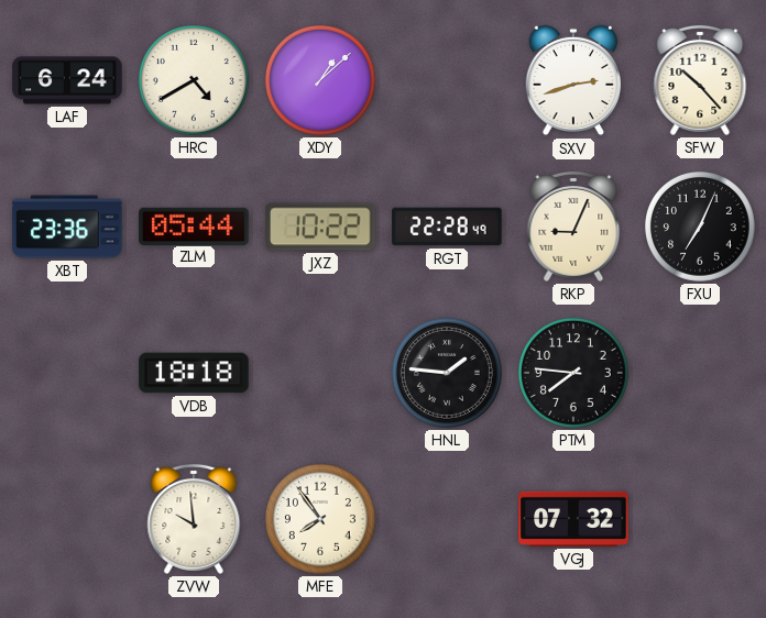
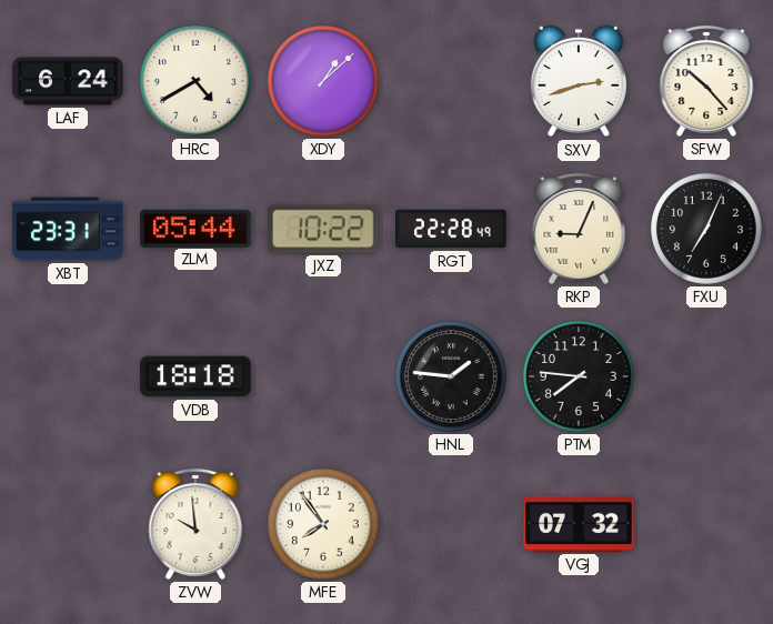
XBT: 23:36 -> 23:31
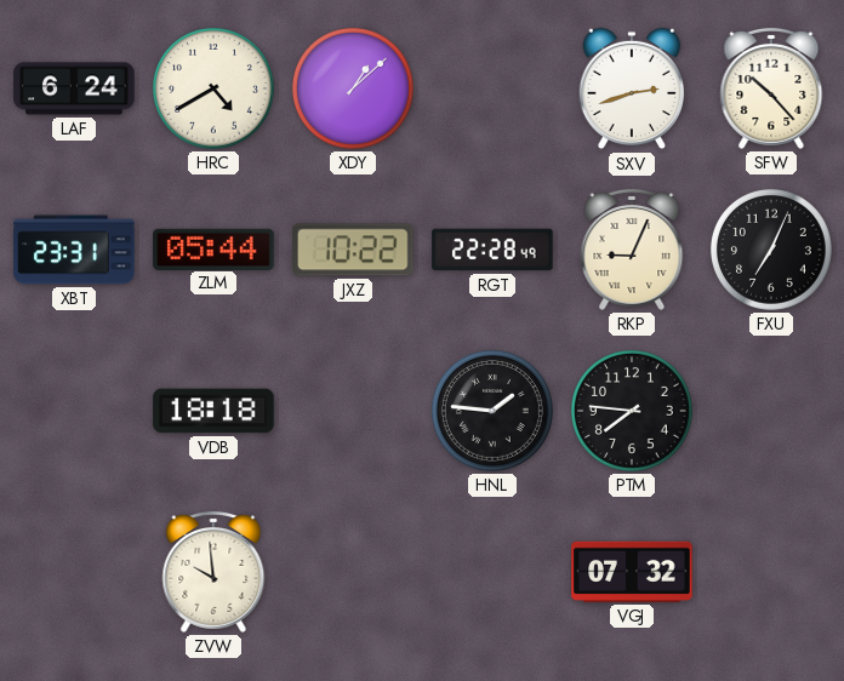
MFE: 7:54 -> none
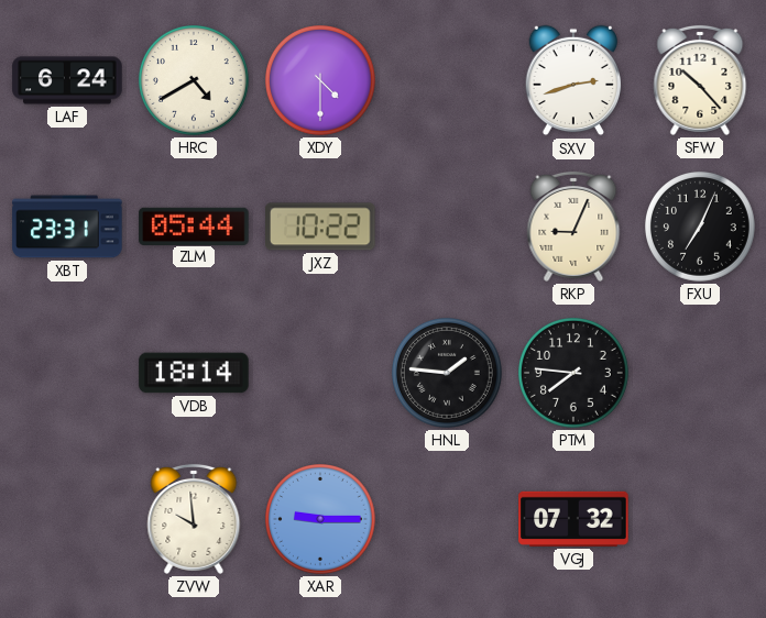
XDY: 1:08 -> 4:30
RGT: 22:28 -> none
VDB: 18:18 -> 18:14
XAR: none -> 9:15
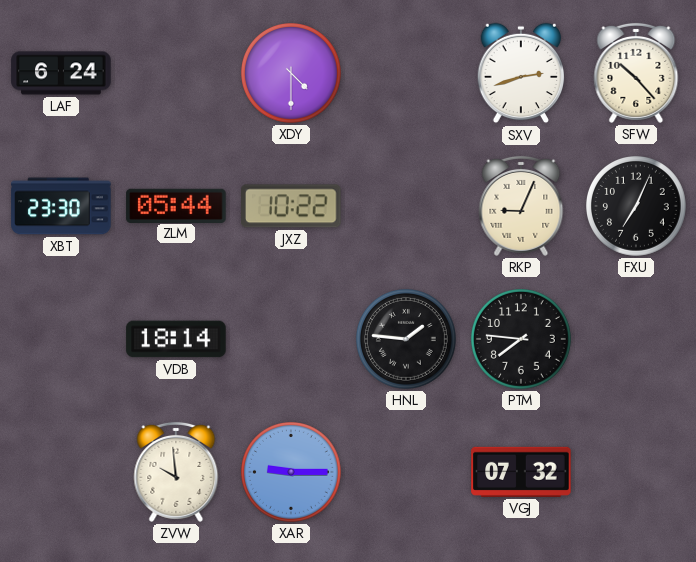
HRC: 4:40 -> none
XBT: 23:31 -> 23:30
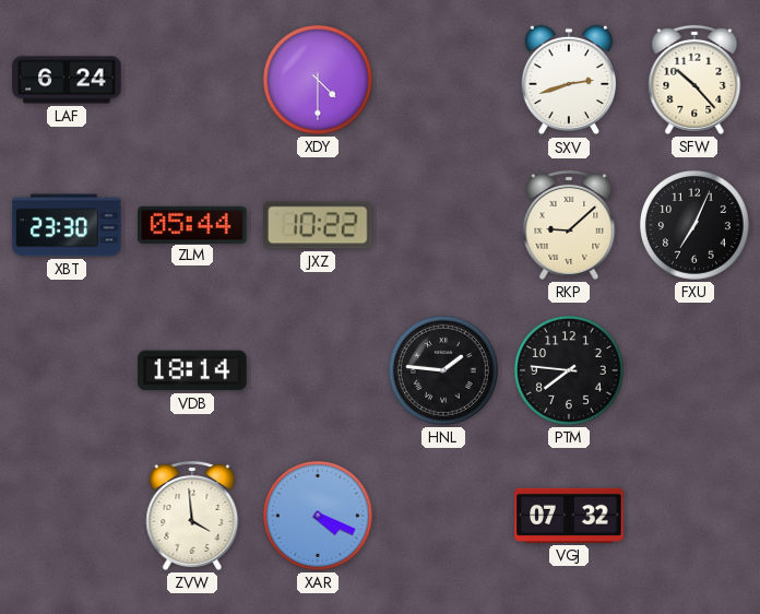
RKP: 9:04 -> 9:08
ZVW: 9:59 -> 3:59
XAR: 9:15 -> 4:19
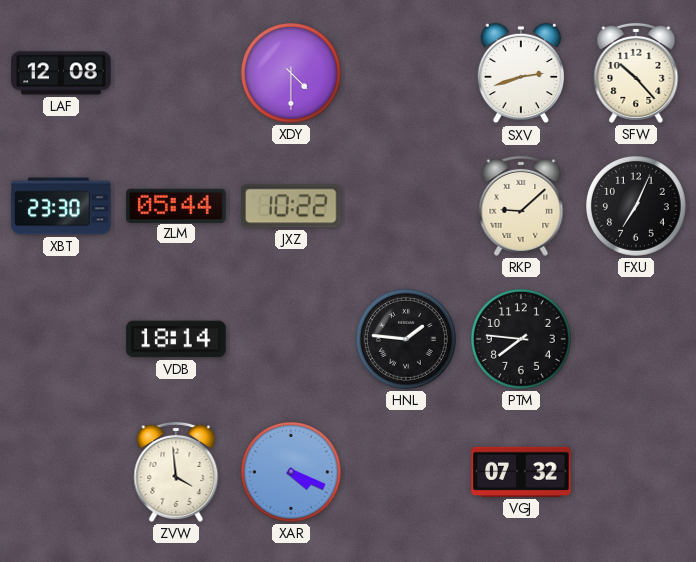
LAF: 6:24 -> 12:08
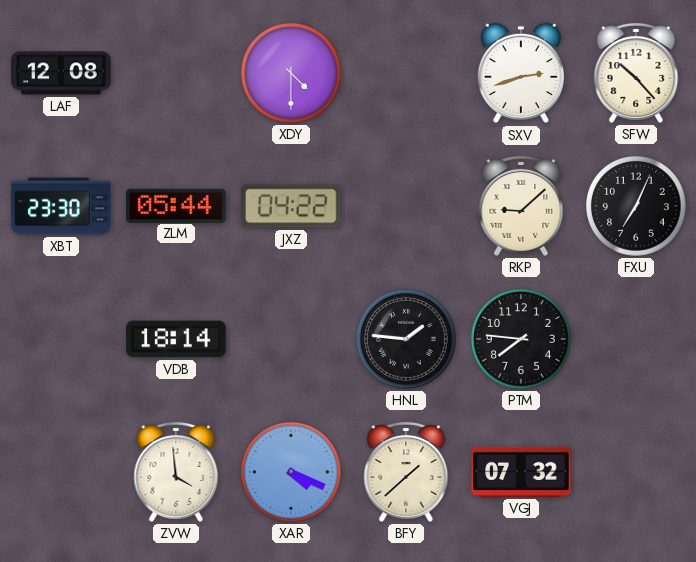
JXZ: 10:22 -> 04:22
BFY: none -> 1:38
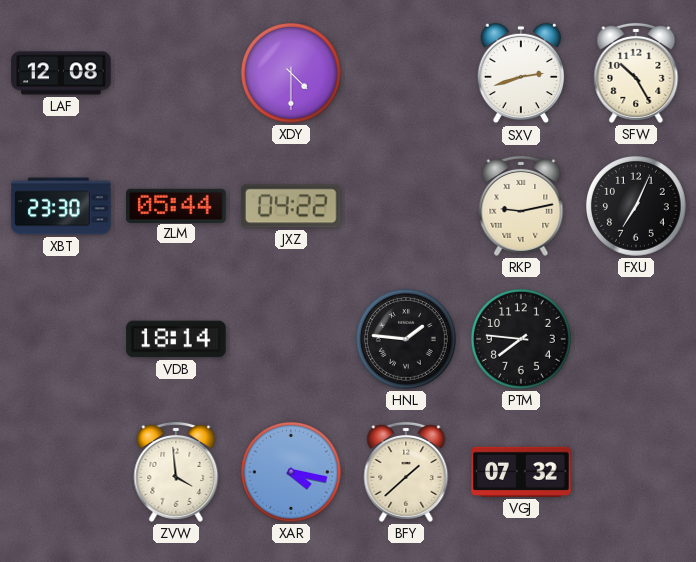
SFW: 10:23 -> 10:25
RKP: 9:08 -> 9:13
XAR: 4:19 -> 4:17
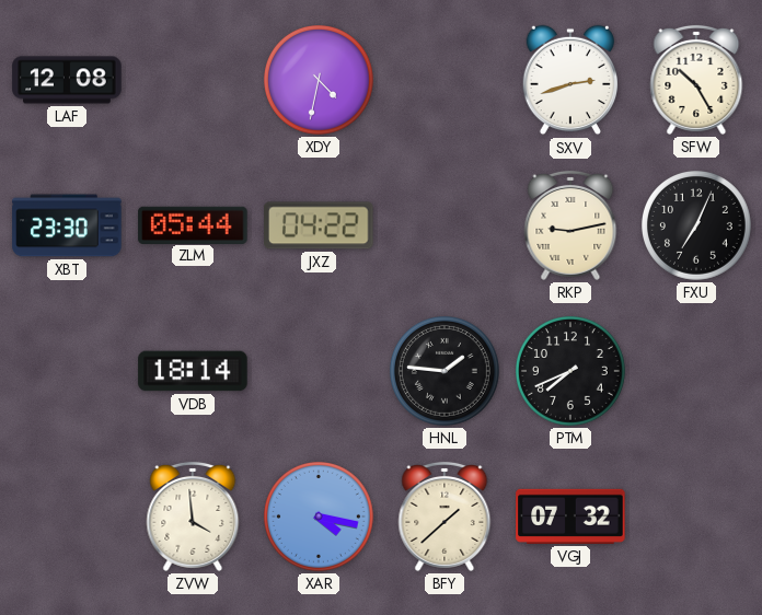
XDY: 4:30 -> 4:32
PTM: 7:46 -> 7:41
